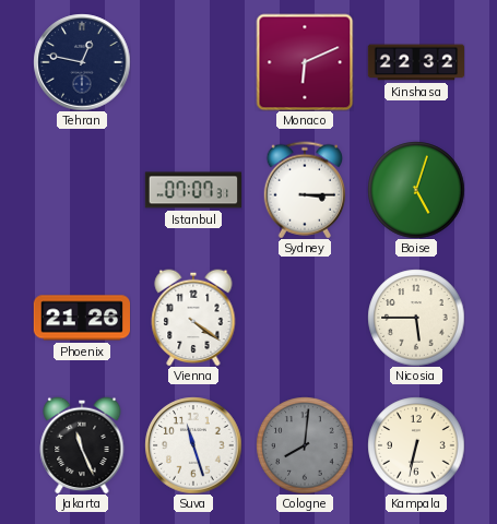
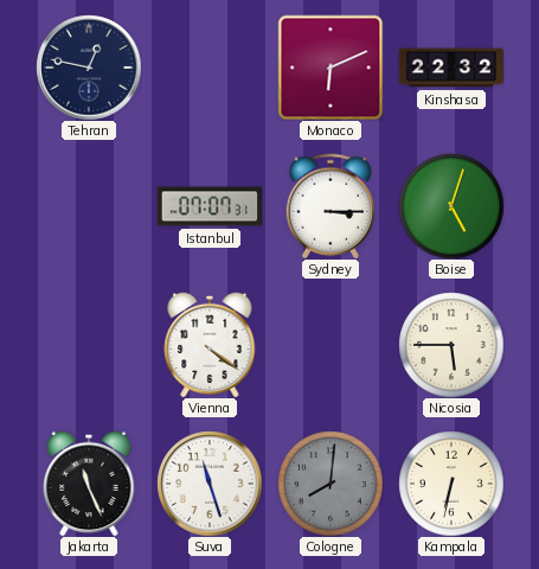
Phoenix: 21:26 -> none
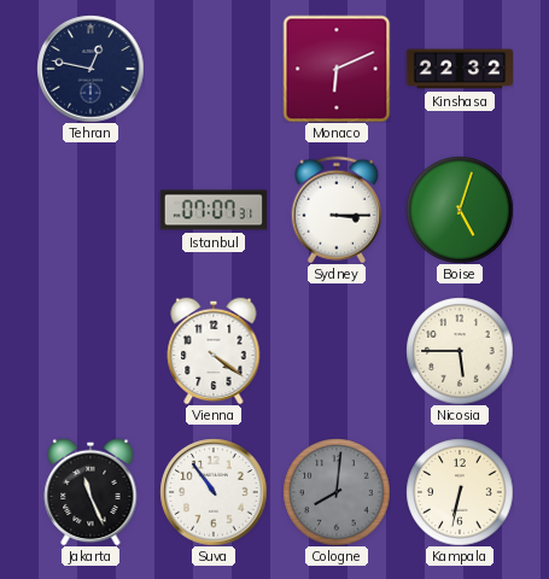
Suva: 11:27 -> 10:54
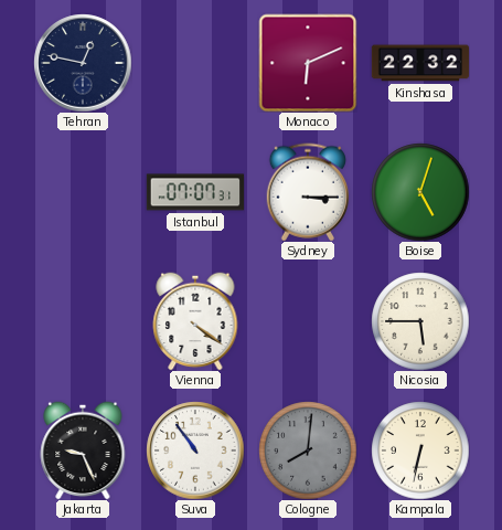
Jakarta: 11:26 -> 9:26
